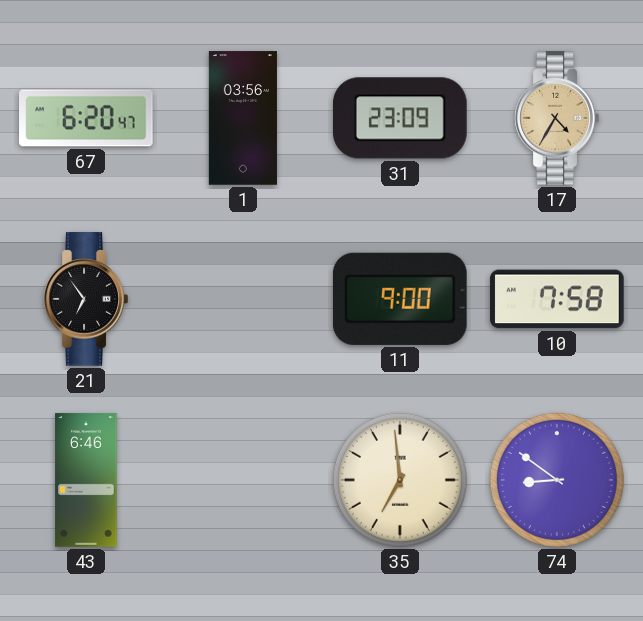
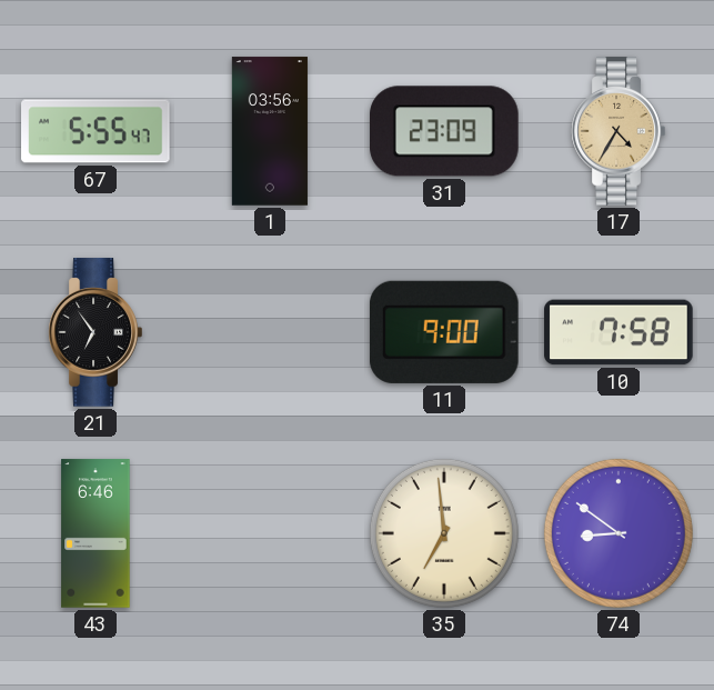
67: 6:20 -> 5:55
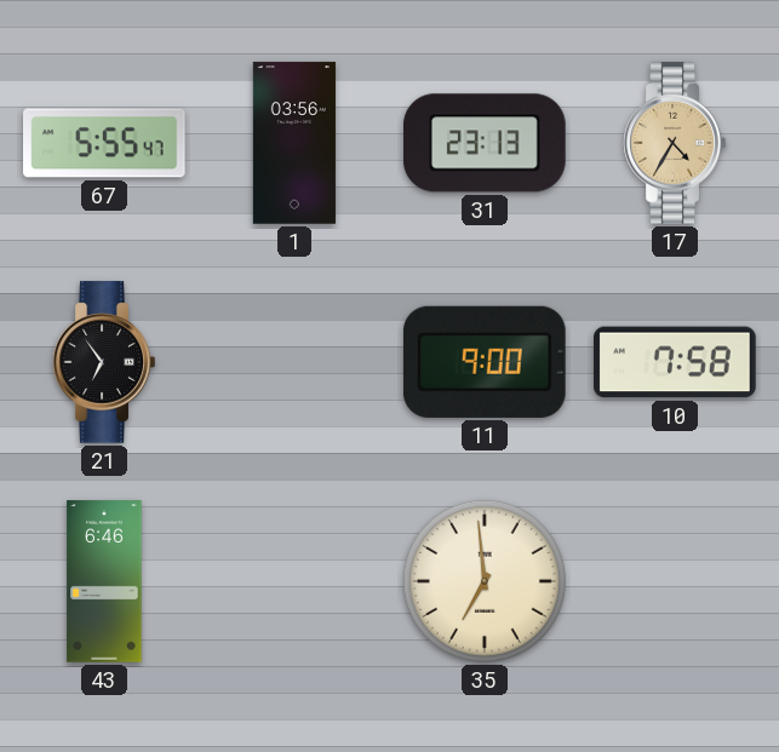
31: 23:09 -> 23:13
74: 8:51 -> none
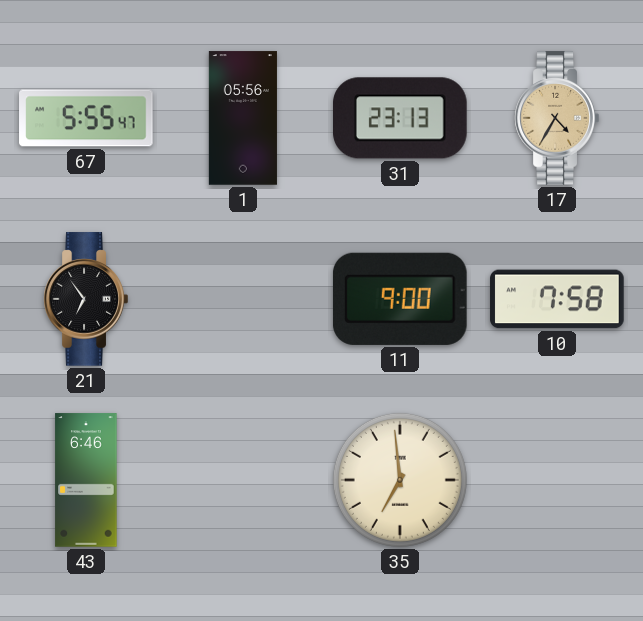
1: 03:56 -> 05:56
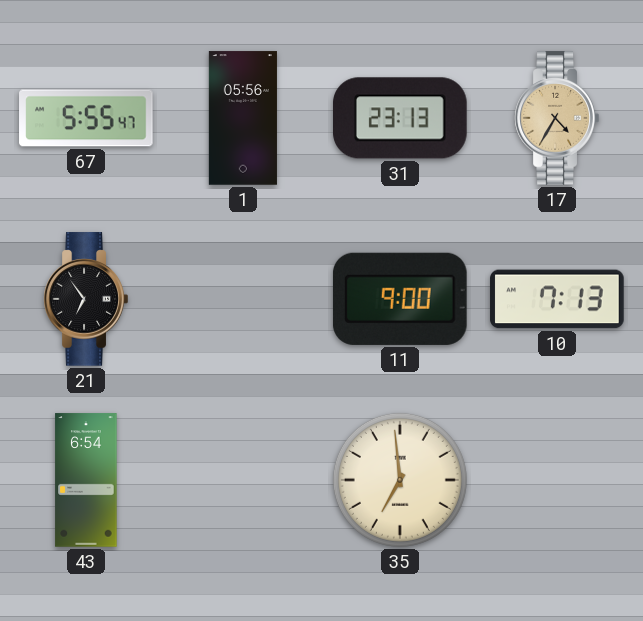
10: 7:58 -> 7:13
43: 6:46 -> 6:54
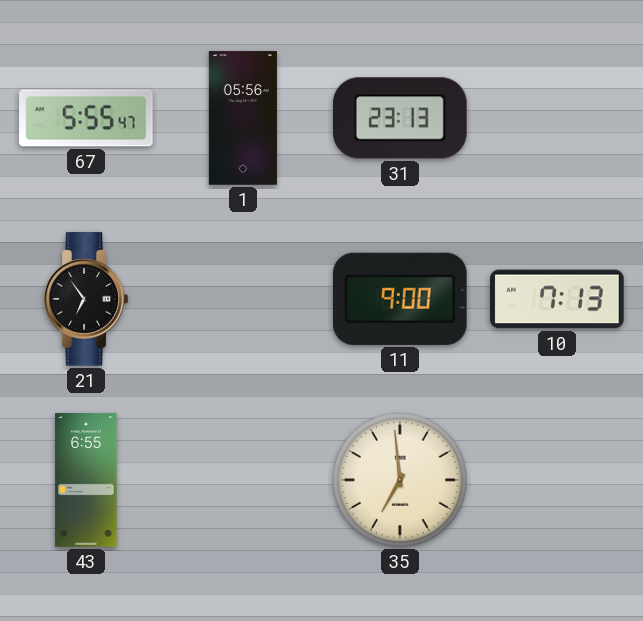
17: 4:35 -> none
43: 6:54 -> 6:55
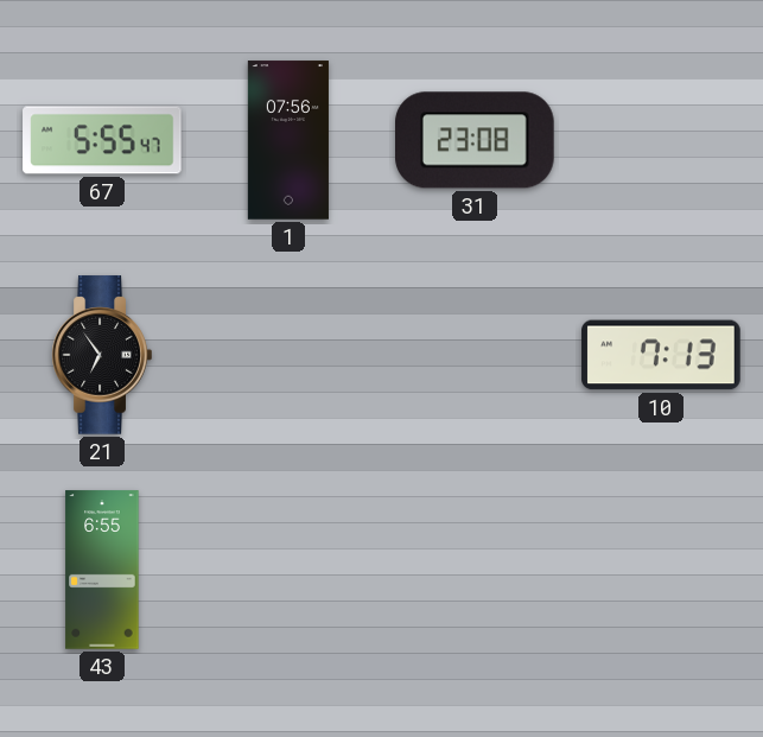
1: 05:56 -> 07:56
31: 23:13 -> 23:08
11: 9:00 -> none
35: 6:59 -> none
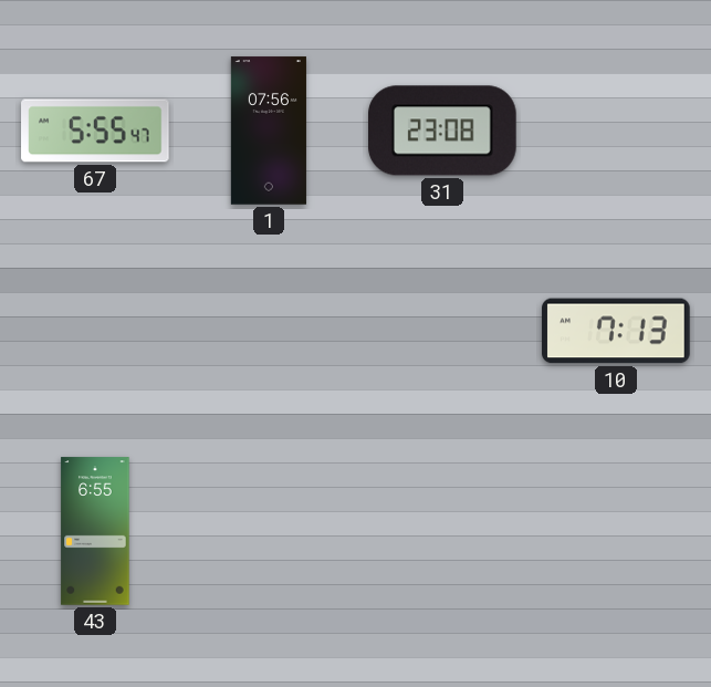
21: 6:54 -> none
